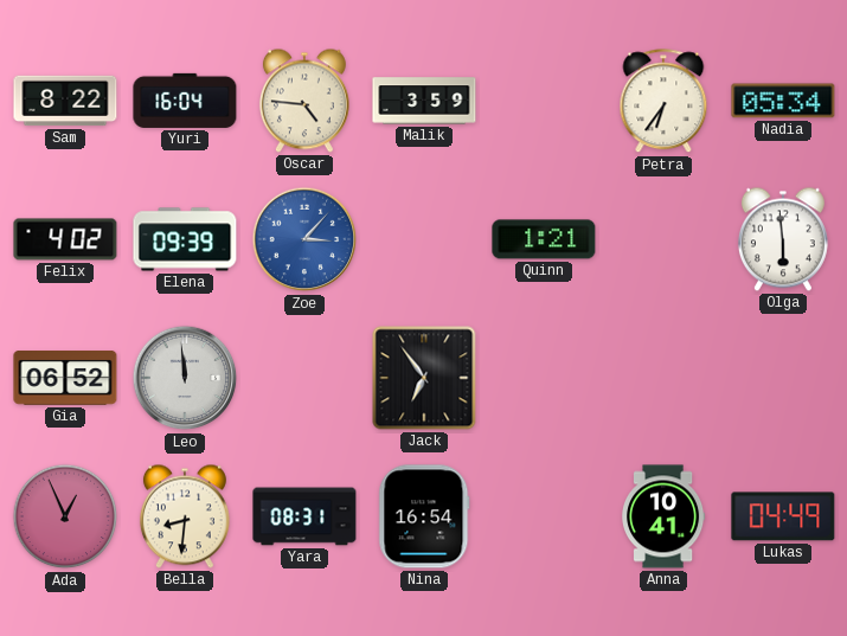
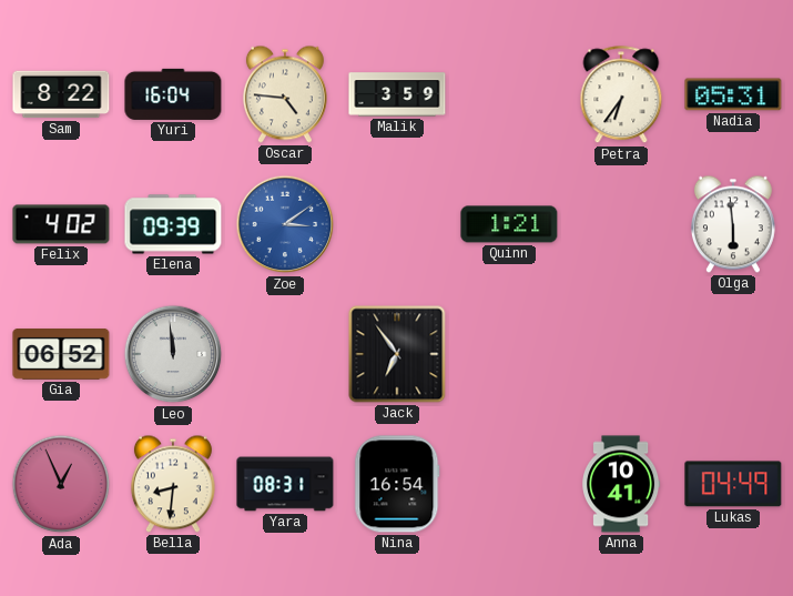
Nadia: 05:34 -> 05:31
Zoe: 3:07 -> 3:09
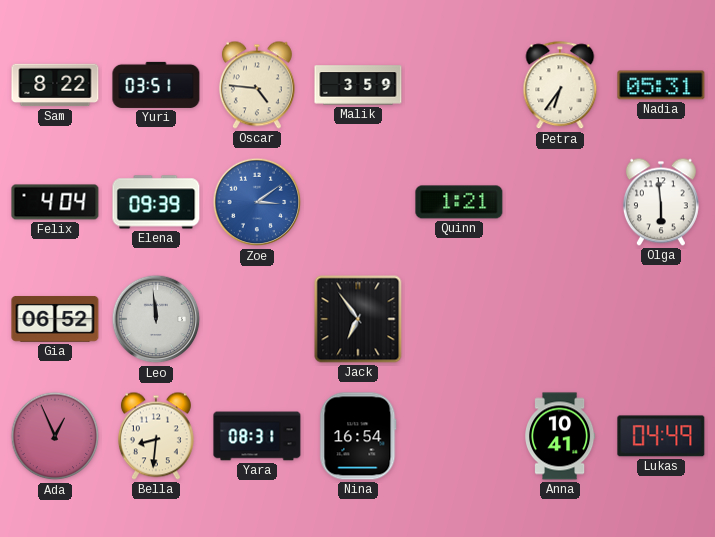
Yuri: 16:04 -> 03:51
Felix: 4:02 -> 4:04
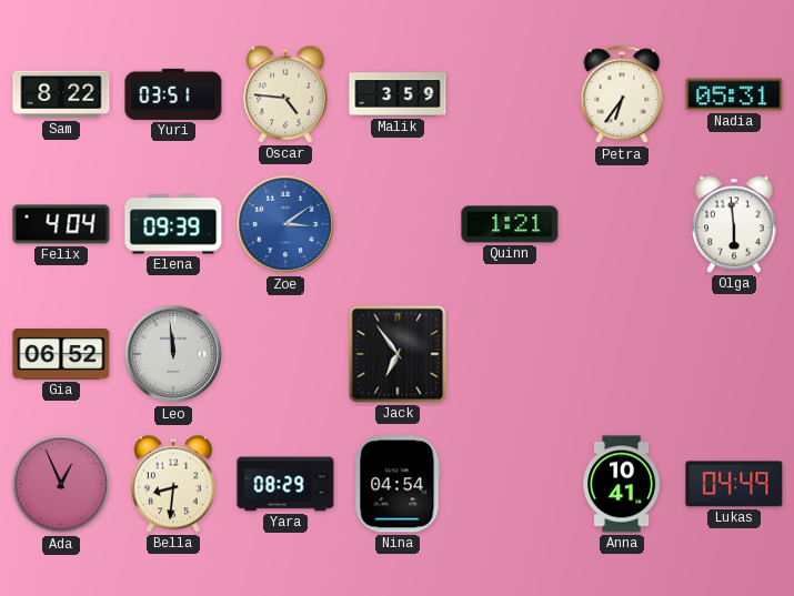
Yara: 08:31 -> 08:29
Nina: 16:54 -> 04:54
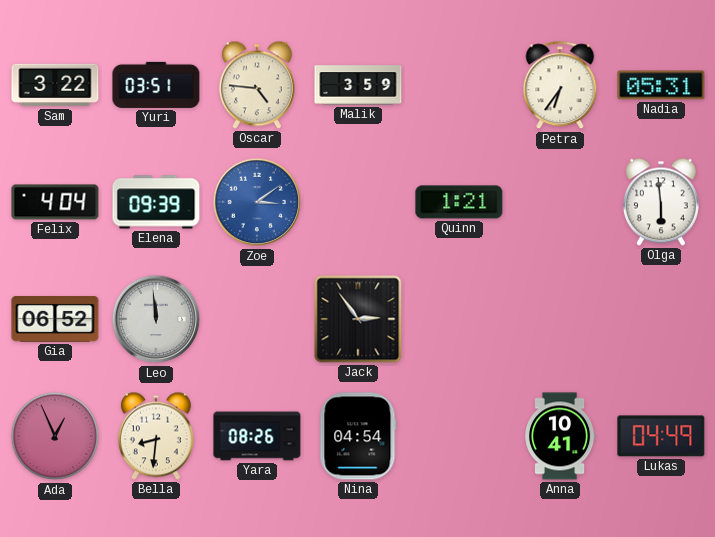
Sam: 8:22 -> 3:22
Jack: 6:54 -> 2:54
Yara: 08:29 -> 08:26
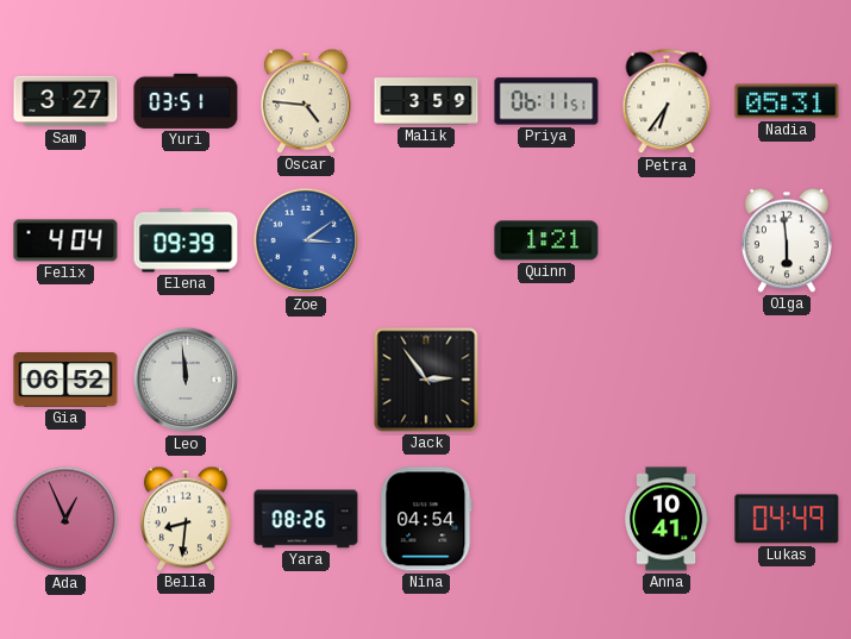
Sam: 3:22 -> 3:27
Priya: none -> 06:11
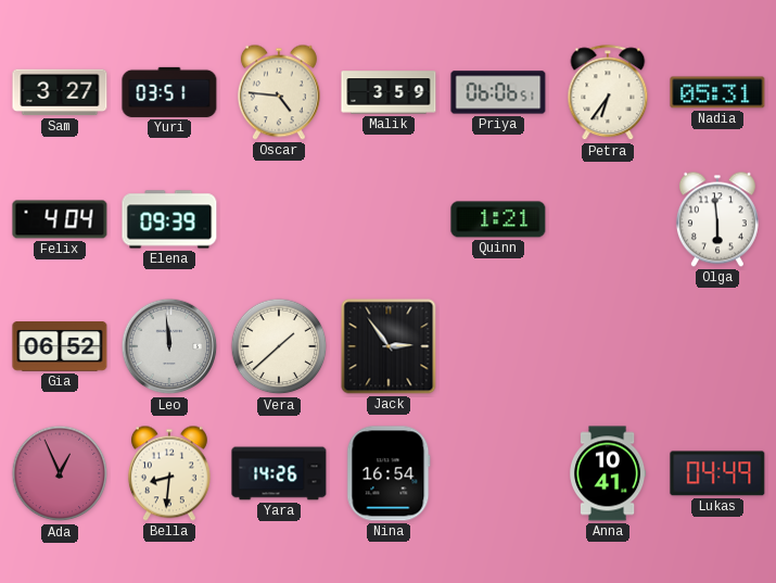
Priya: 06:11 -> 06:06
Zoe: 3:09 -> none
Vera: none -> 1:38
Yara: 08:26 -> 14:26
Nina: 04:54 -> 16:54
